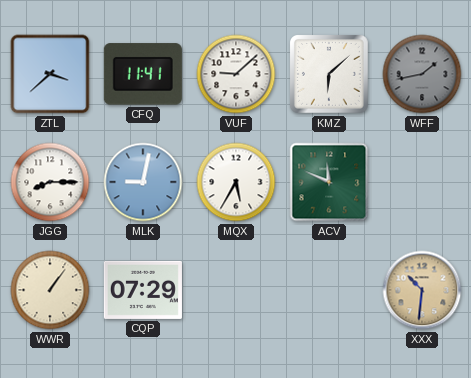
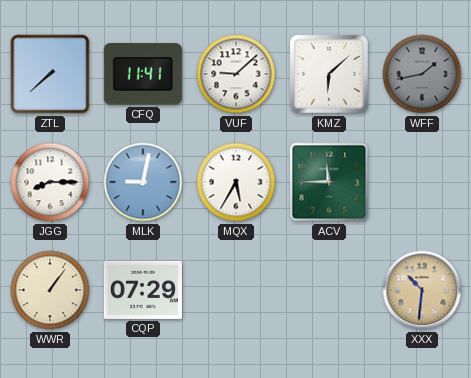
ZTL: 3:38 -> 7:38
ACV: 11:49 -> 11:45
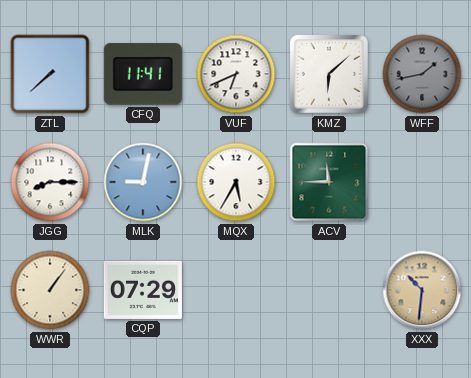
VUF: 9:08 -> 6:41
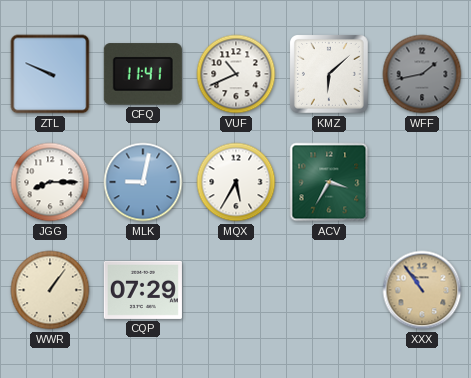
ZTL: 7:38 -> 9:49
VUF: 6:41 -> 10:41
ACV: 11:45 -> 3:35
XXX: 10:31 -> 10:54
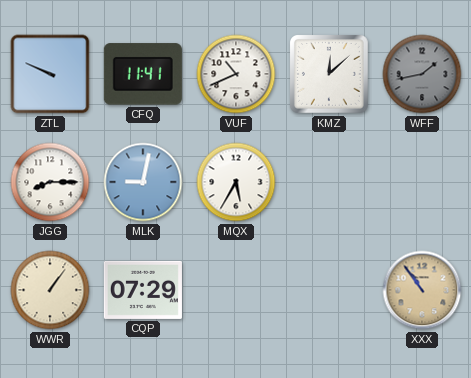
KMZ: 6:08 -> 12:08
ACV: 3:35 -> none
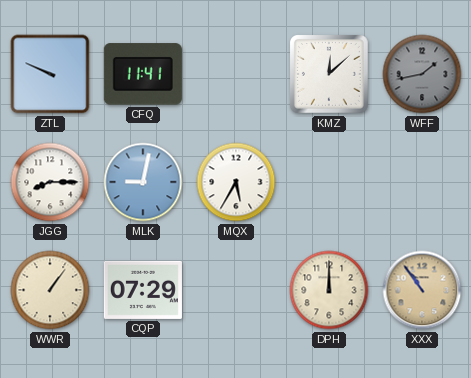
VUF: 10:41 -> none
DPH: none -> 12:00
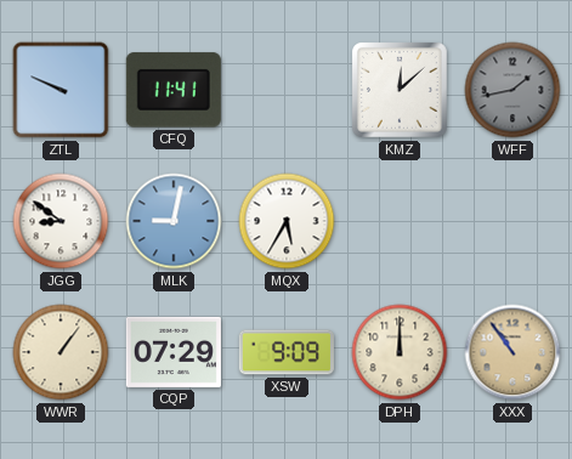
JGG: 8:15 -> 8:51
XSW: none -> 9:09
